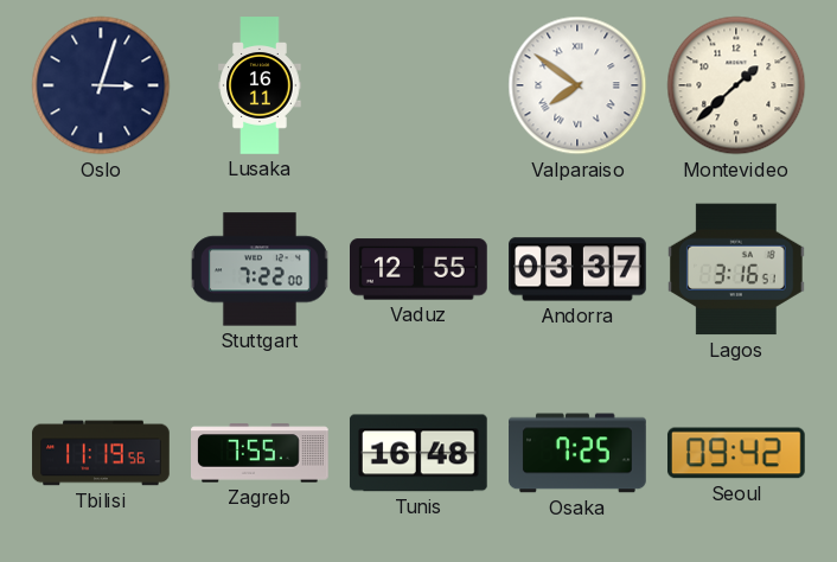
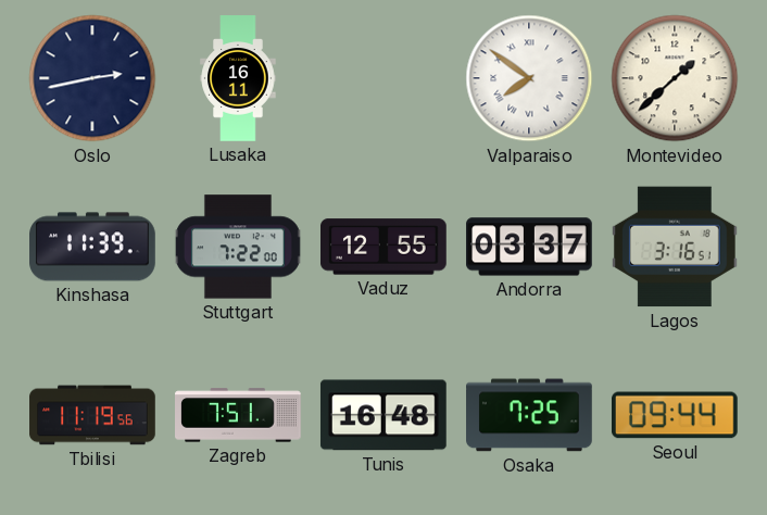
Oslo: 3:03 -> 2:43
Kinshasa: none -> 11:39
Zagreb: 7:55 -> 7:51
Seoul: 09:42 -> 09:44
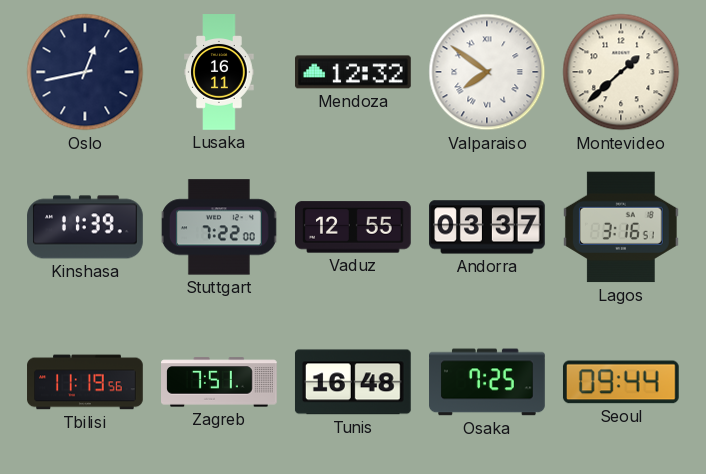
Oslo: 2:43 -> 12:43
Mendoza: none -> 12:32
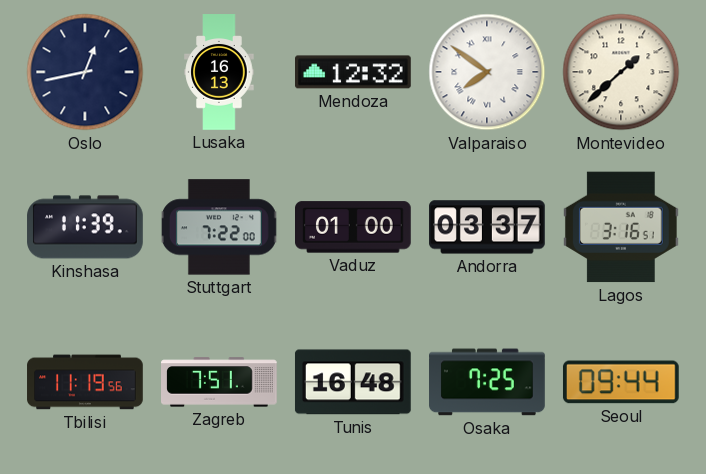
Lusaka: 16:11 -> 16:13
Vaduz: 12:55 -> 01:00
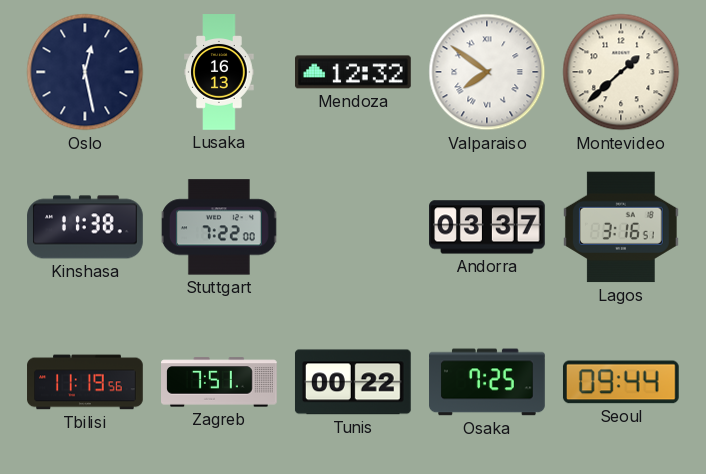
Oslo: 12:43 -> 12:28
Kinshasa: 11:39 -> 11:38
Vaduz: 01:00 -> none
Tunis: 16:48 -> 00:22
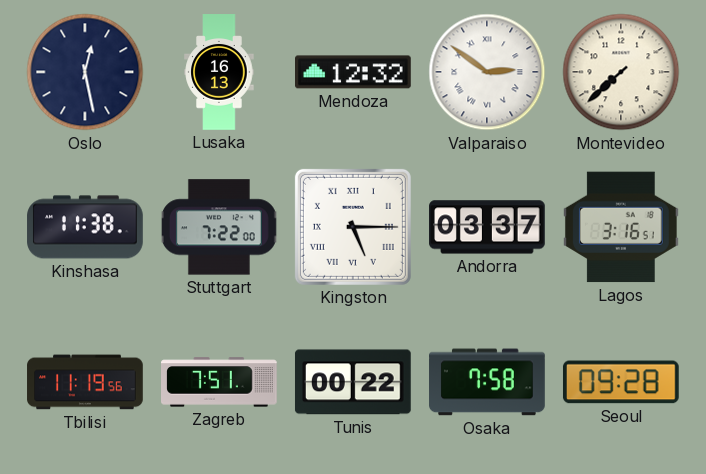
Valparaiso: 7:51 -> 2:51
Montevideo: 1:38 -> 7:38
Kingston: none -> 5:15
Osaka: 7:25 -> 7:58
Seoul: 09:44 -> 09:28
